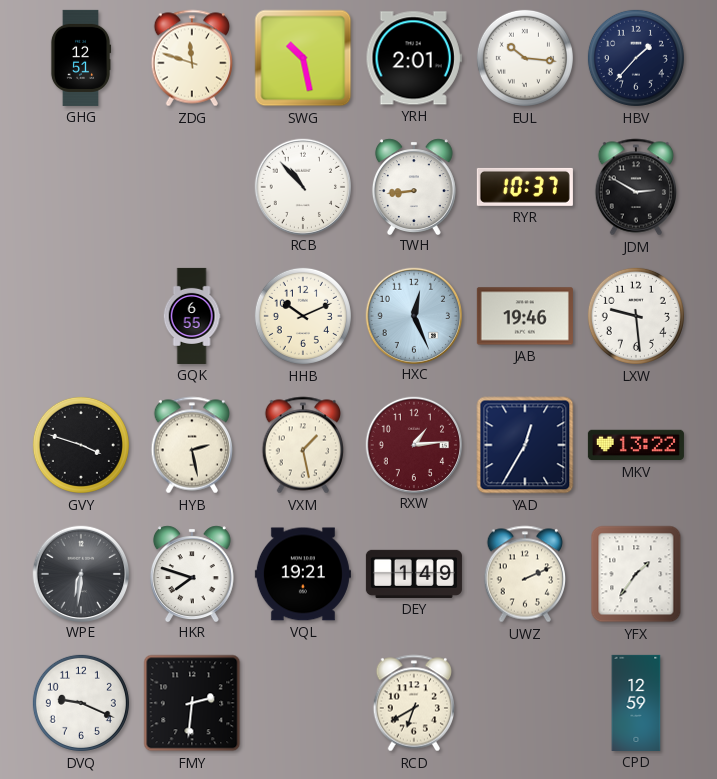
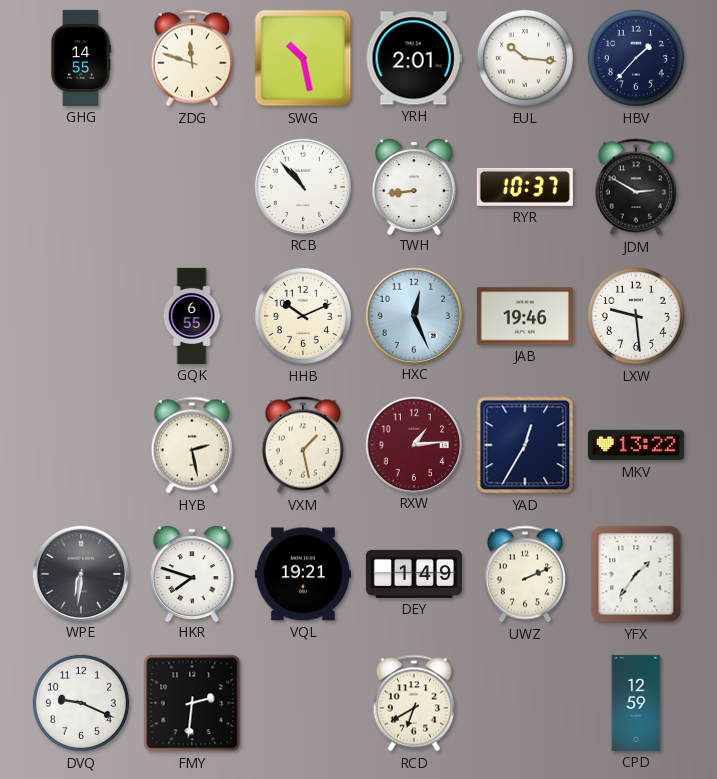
GHG: 12:51 -> 14:55
GVY: 3:48 -> none
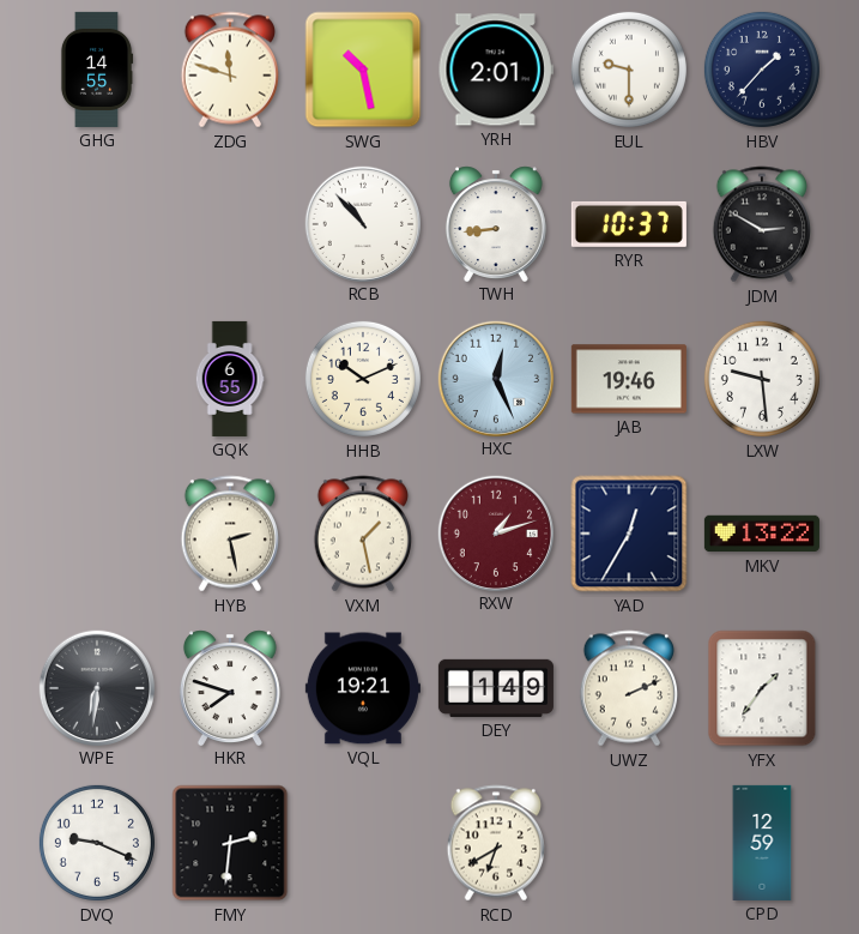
EUL: 10:16 -> 9:30
RXW: 1:14 -> 1:12
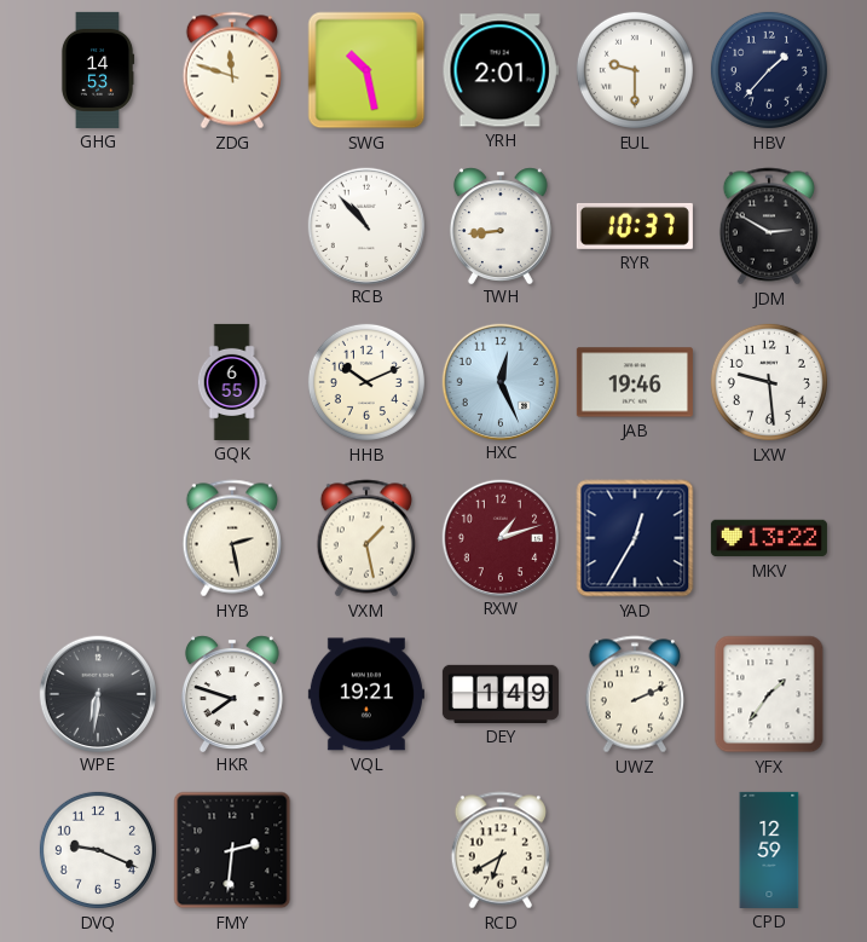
GHG: 14:55 -> 14:53
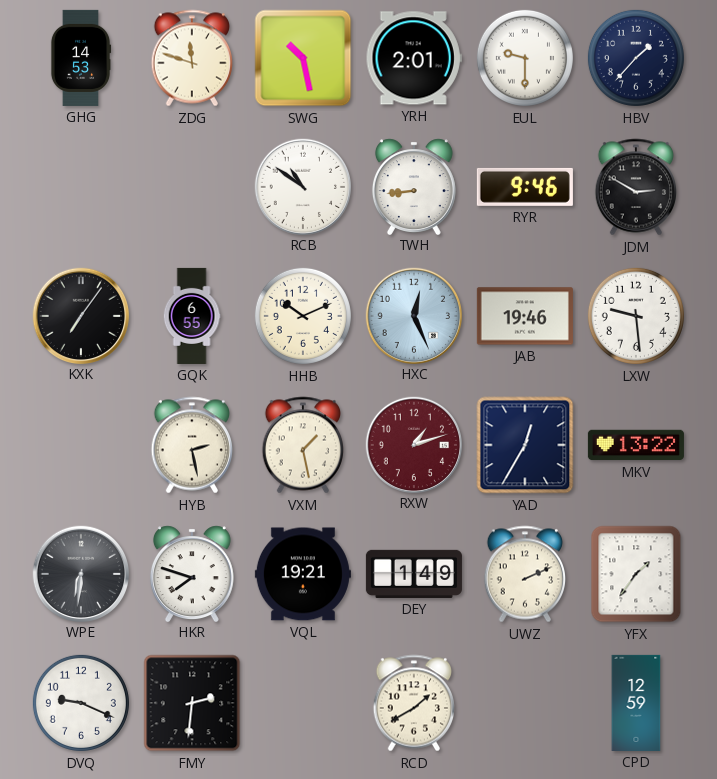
RCB: 10:53 -> 10:51
RYR: 10:37 -> 9:46
KXK: none -> 7:06
RCD: 6:40 -> 1:40
